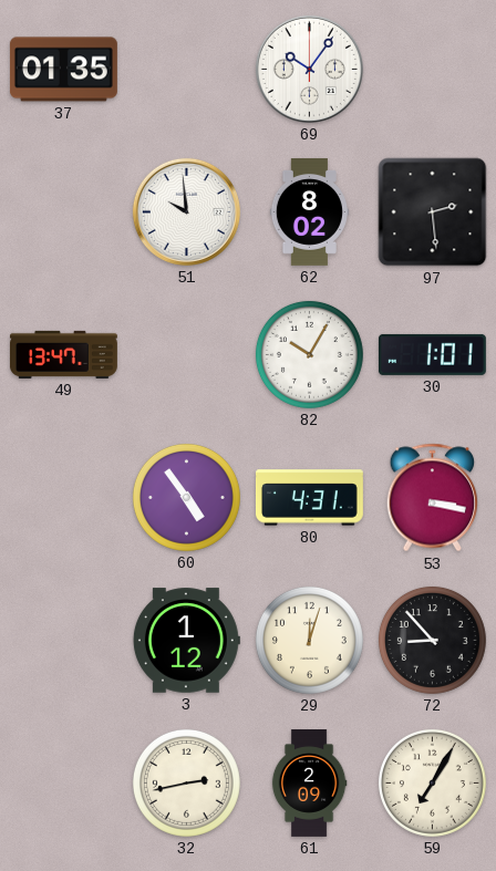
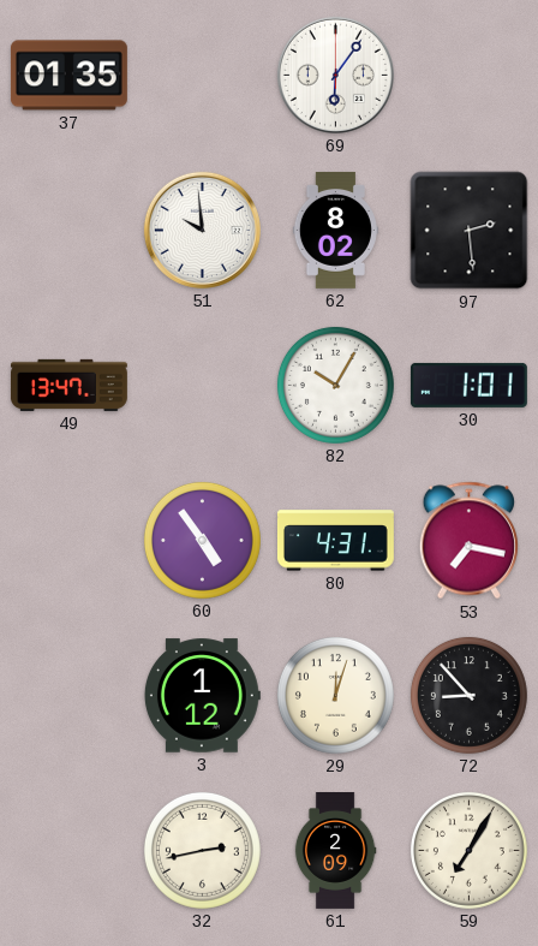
69: 10:06 -> 6:06
53: 3:17 -> 7:17
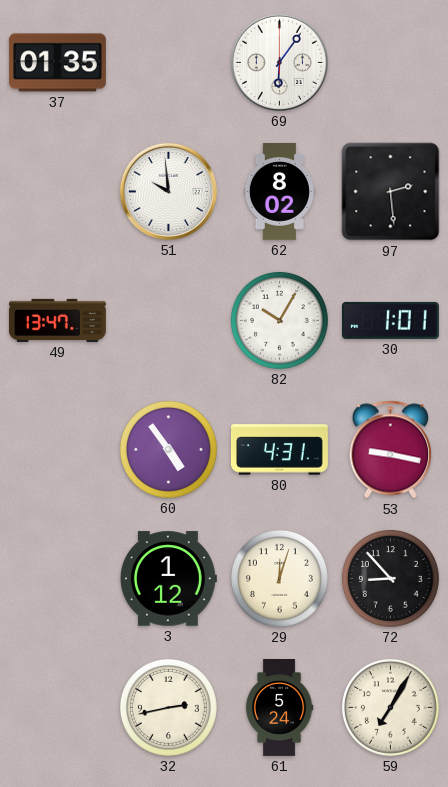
53: 7:17 -> 9:17
61: 2:09 -> 5:24
